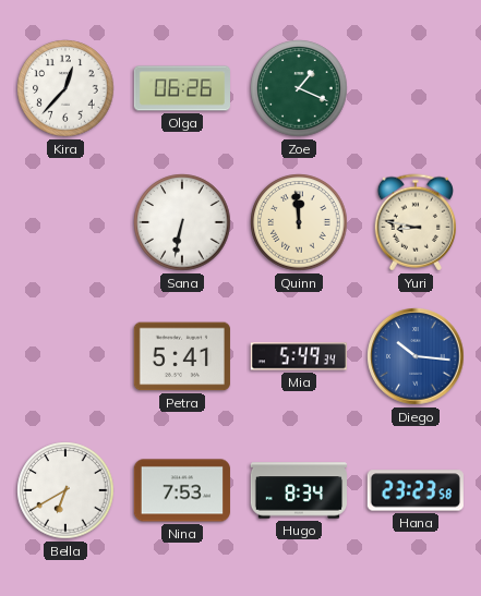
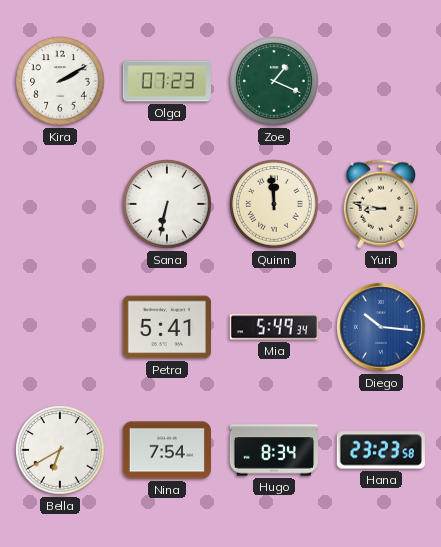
Kira: 12:37 -> 2:10
Olga: 06:26 -> 07:23
Nina: 7:53 -> 7:54
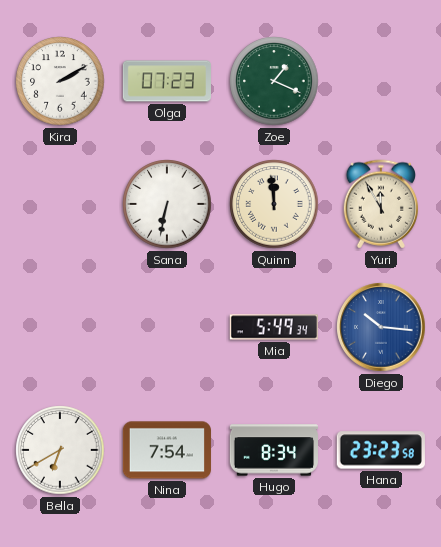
Yuri: 8:47 -> 11:55
Petra: 5:41 -> none
